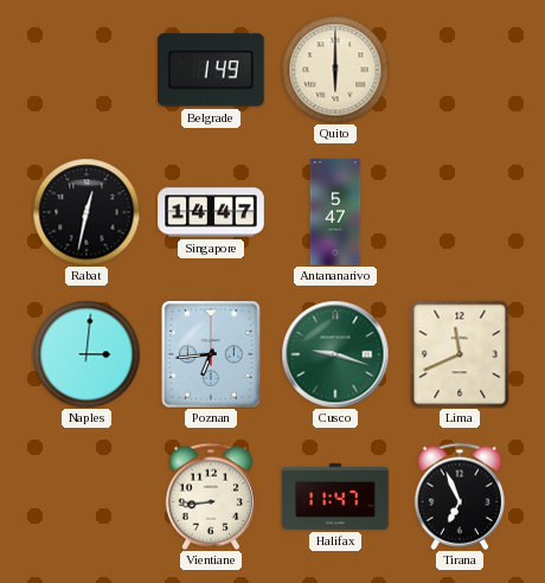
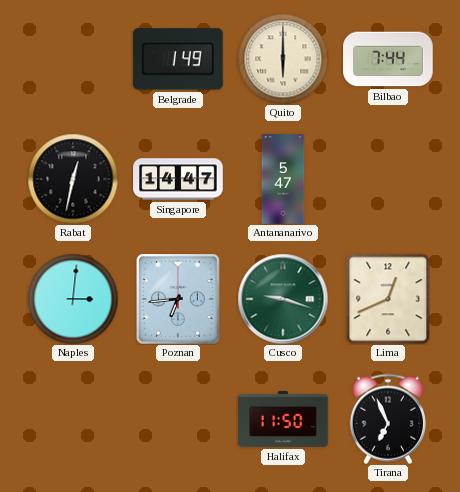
Bilbao: none -> 7:44
Lima: 11:41 -> 12:41
Vientiane: 8:44 -> none
Halifax: 11:47 -> 11:50
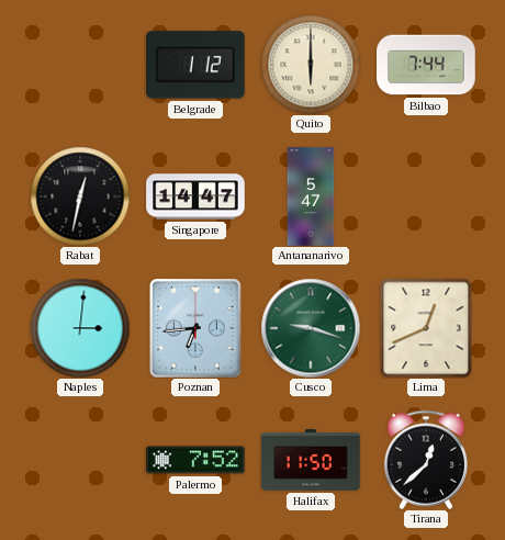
Belgrade: 1:49 -> 1:12
Palermo: none -> 7:52
Tirana: 6:56 -> 12:38
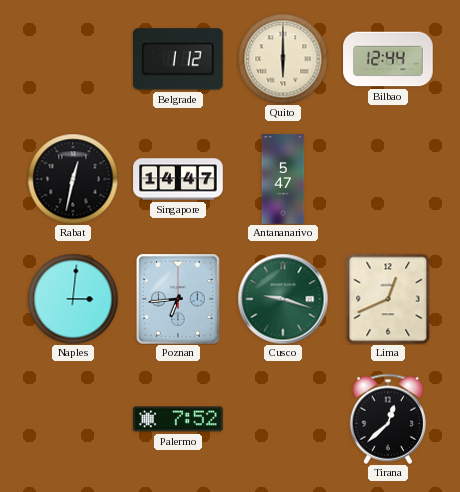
Bilbao: 7:44 -> 12:44
Halifax: 11:50 -> none
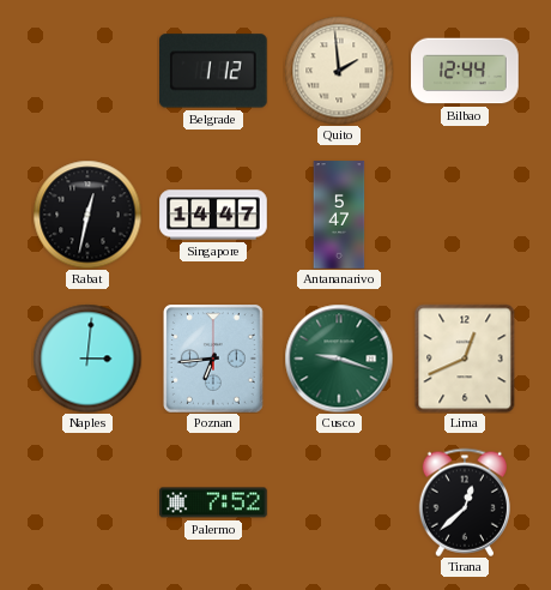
Quito: 6:00 -> 1:59
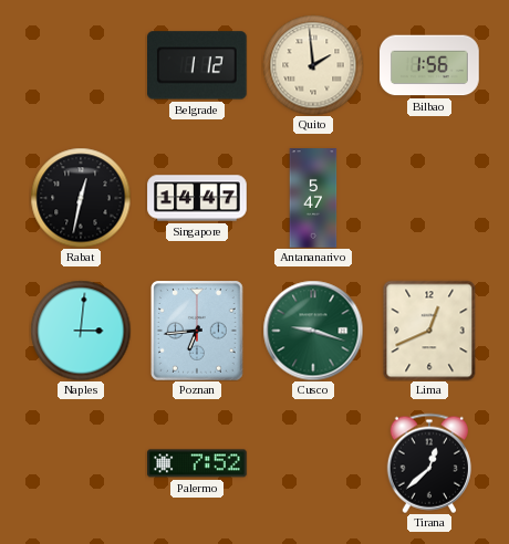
Bilbao: 12:44 -> 1:56
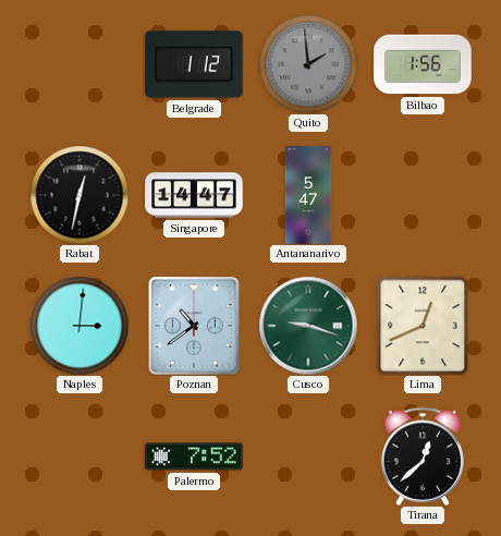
Quito dial: cream -> grey
Poznan: 6:44 -> 10:39
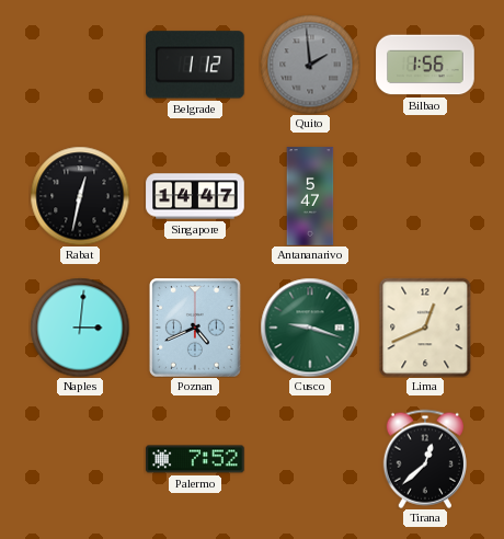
Poznan: 10:39 -> 4:41
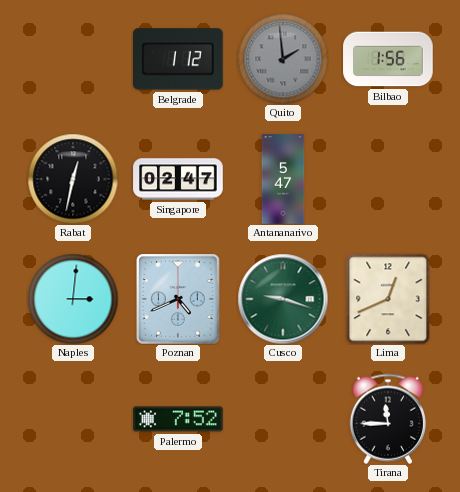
Singapore: 14:47 -> 02:47
Tirana: 12:38 -> 11:45
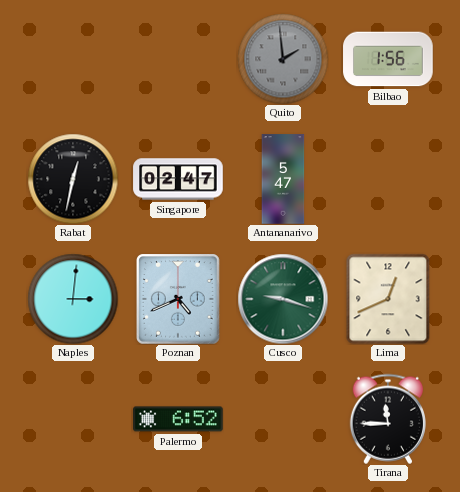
Belgrade: 1:12 -> none
Palermo: 7:52 -> 6:52
